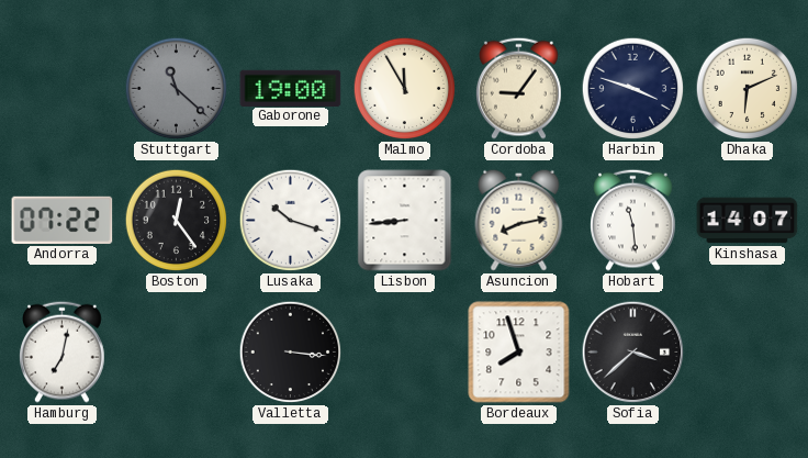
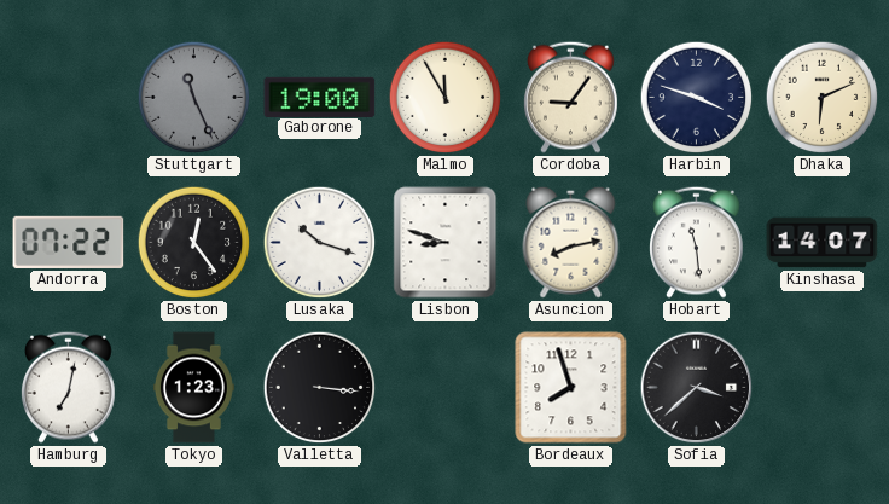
Stuttgart: 11:22 -> 11:26
Lisbon: 8:44 -> 8:48
Tokyo: none -> 1:23
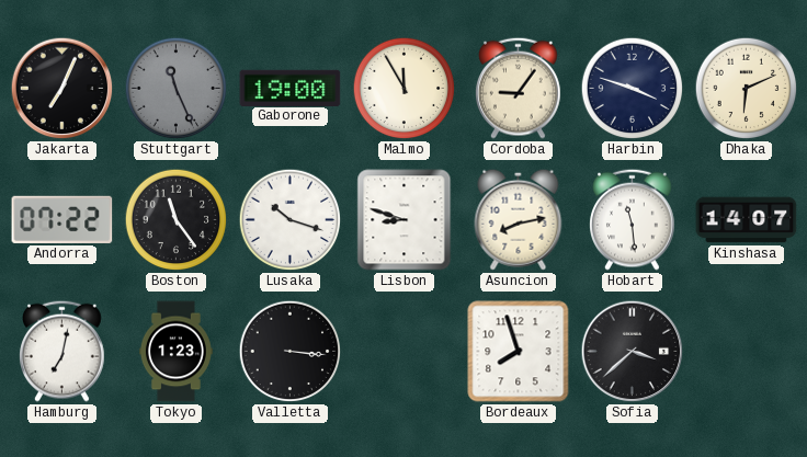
Jakarta: none -> 7:04
Boston: 12:24 -> 11:24
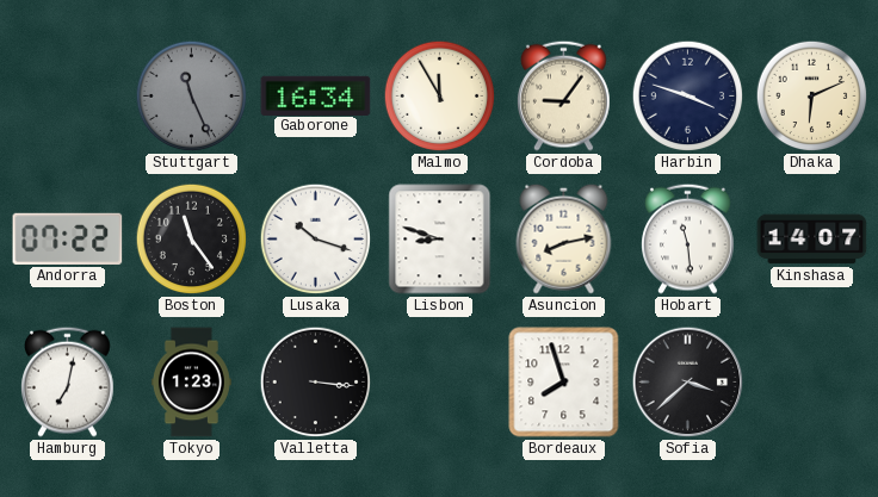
Jakarta: 7:04 -> none
Gaborone: 19:00 -> 16:34
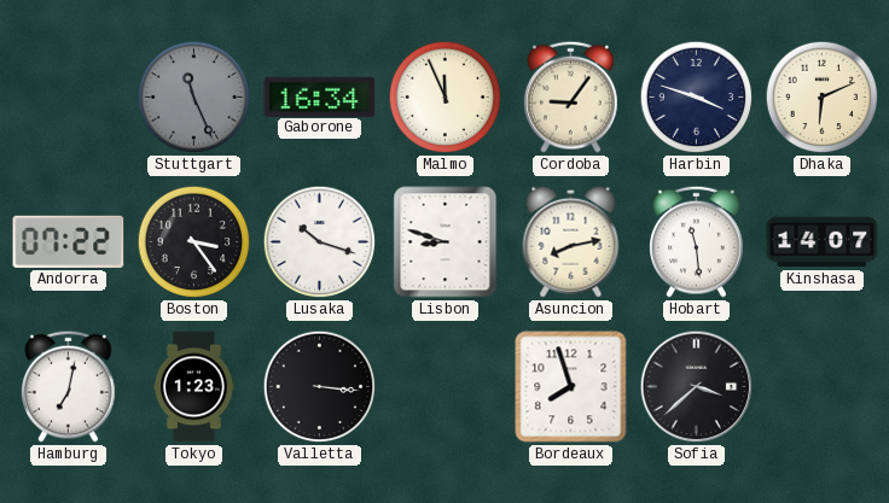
Malmo: 11:55 -> 11:56
Boston: 11:24 -> 3:24
